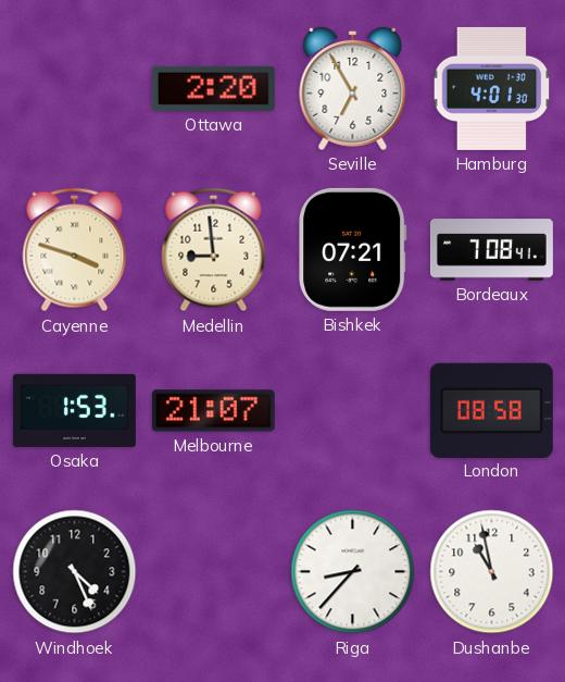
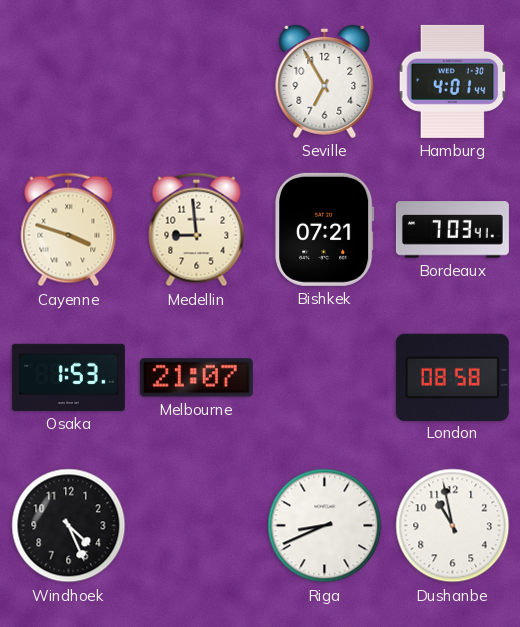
Ottawa: 2:20 -> none
Hamburg: 4:01:30 -> 4:01:44
Bordeaux: 7:08 -> 7:03
Riga: 8:37 -> 8:41
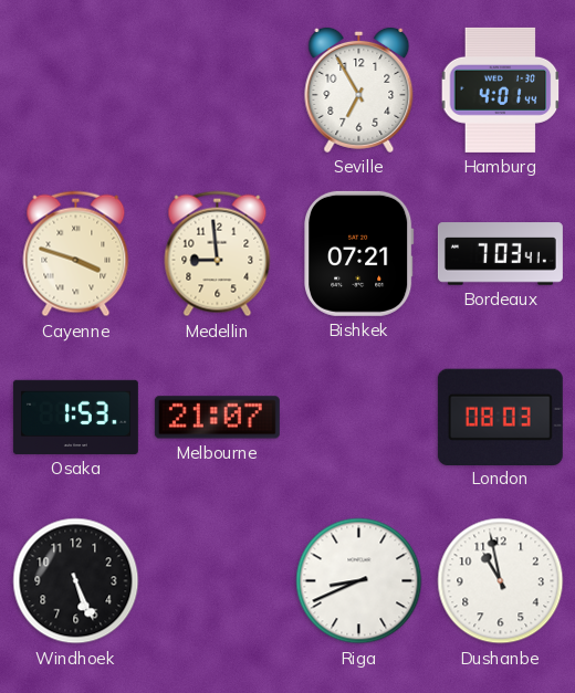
London: 08:58 -> 08:03
Windhoek: 4:26 -> 5:26
